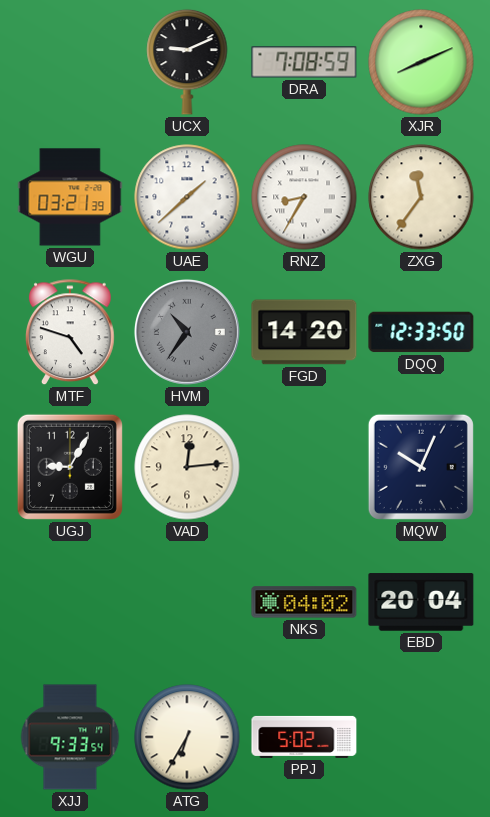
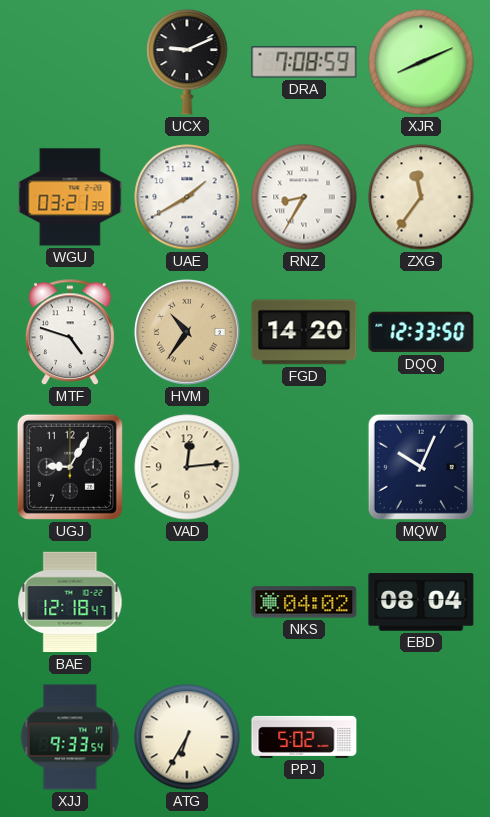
UAE: 1:38 -> 1:40
HVM dial: grey -> champagne
BAE: none -> 12:18
EBD: 20:04 -> 08:04
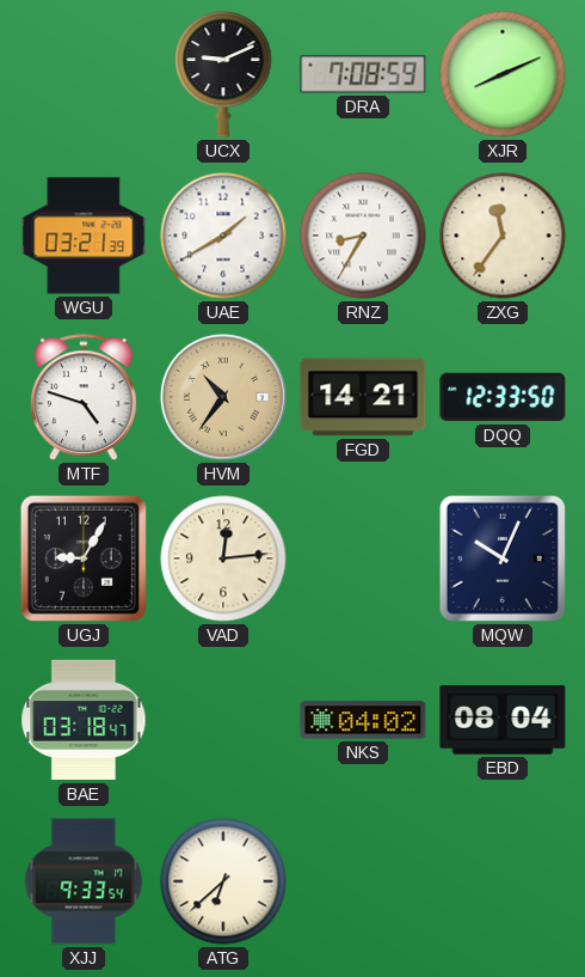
FGD: 14:20 -> 14:21
BAE: 12:18 -> 03:18
ATG: 6:35 -> 6:38
PPJ: 5:02 -> none
